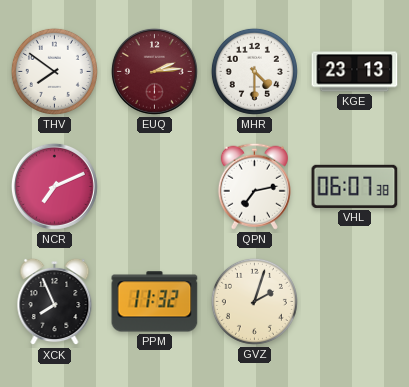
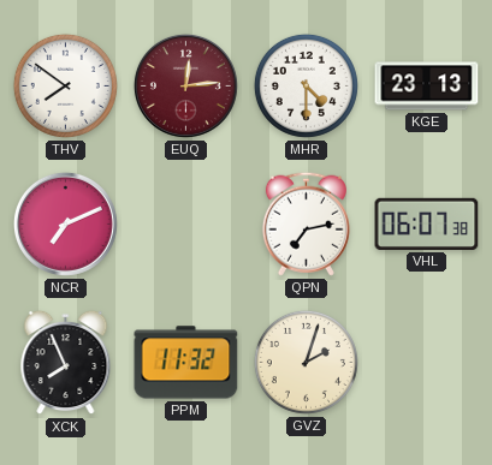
EUQ: 2:14 -> 12:14
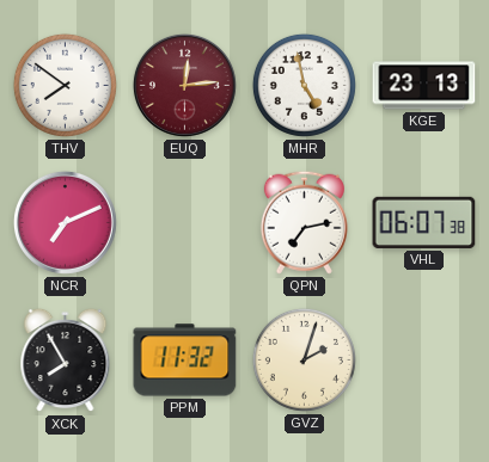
MHR: 4:30 -> 4:58
XCK: 7:56 -> 7:55
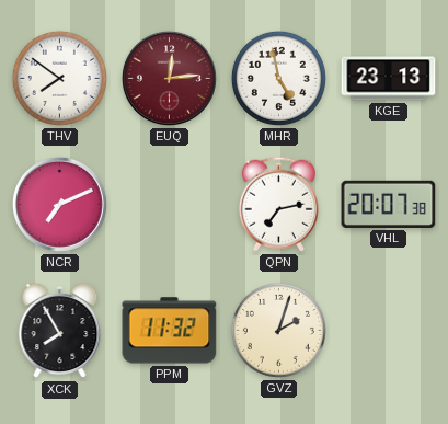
VHL: 06:07 -> 20:07
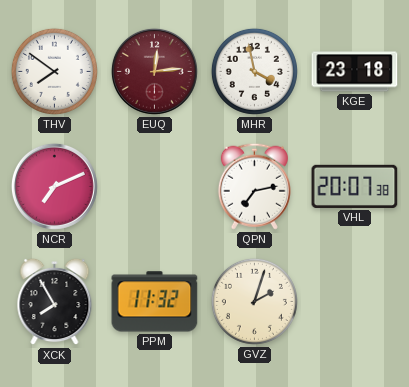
MHR: 4:58 -> 3:58
KGE: 23:13 -> 23:18
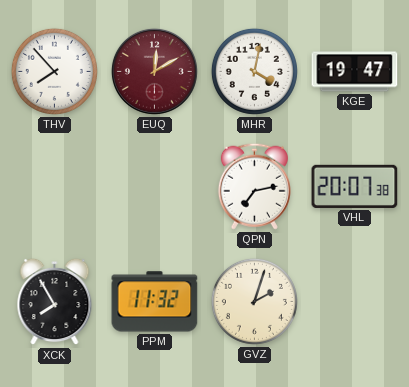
THV: 7:51 -> 7:53
EUQ: 12:14 -> 12:10
MHR: 3:58 -> 4:02
KGE: 23:18 -> 19:47
NCR: 7:11 -> none
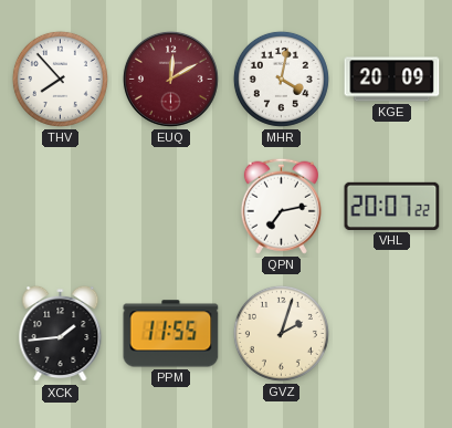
KGE: 19:47 -> 20:09
VHL: 20:07:38 -> 20:07:22
XCK: 7:55 -> 1:44
PPM: 11:32 -> 11:55
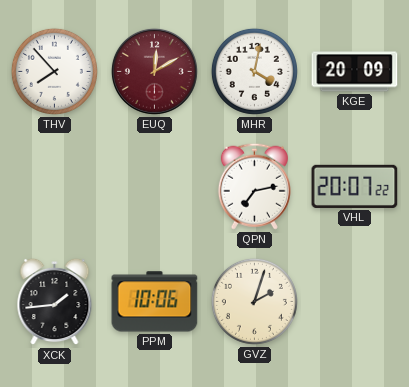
PPM: 11:55 -> 10:06
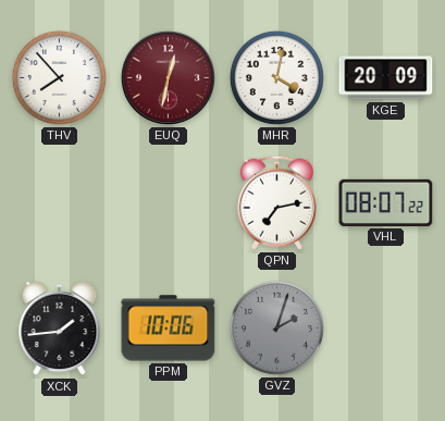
EUQ: 12:10 -> 12:32
VHL: 20:07 -> 08:07
GVZ dial: cream -> grey
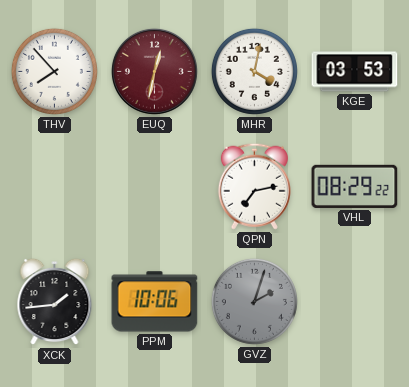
KGE: 20:09 -> 03:53
VHL: 08:07 -> 08:29
